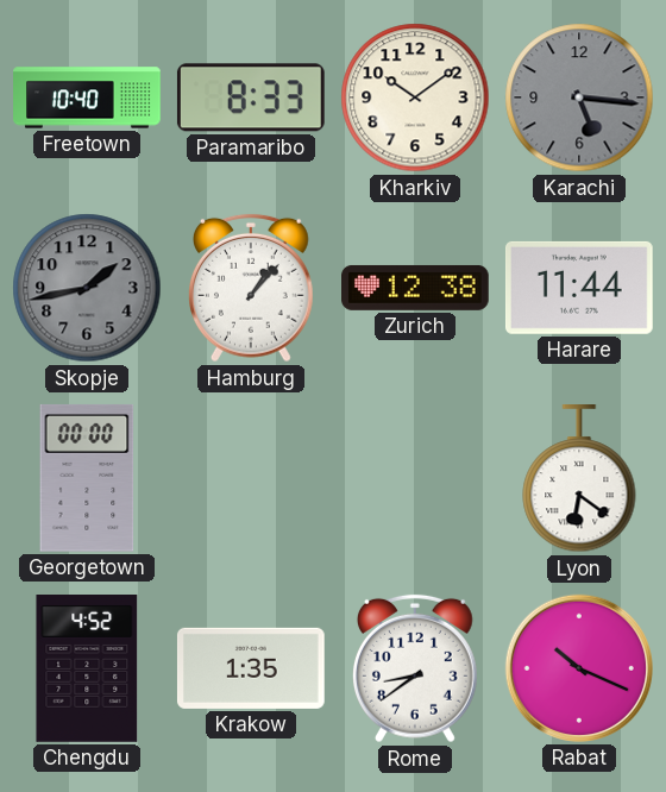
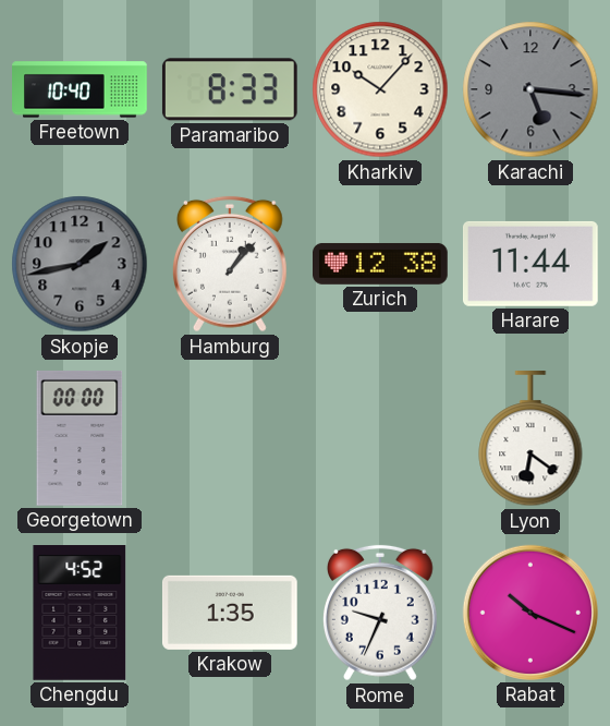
Kharkiv: 10:09 -> 10:07
Rome: 8:39 -> 9:34
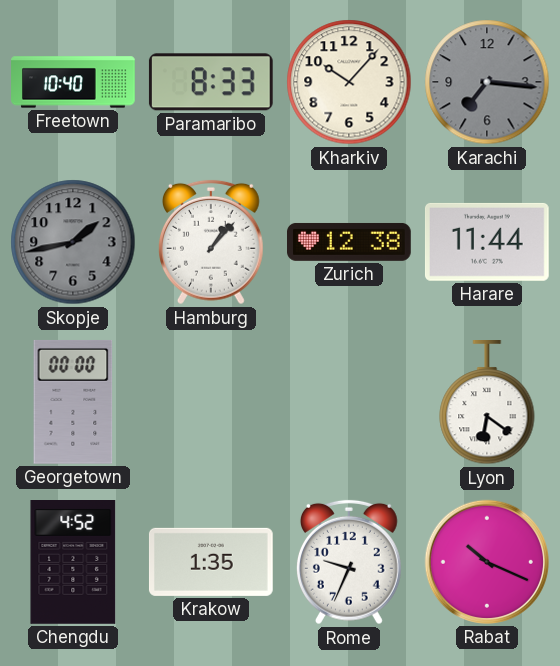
Karachi: 5:16 -> 7:16
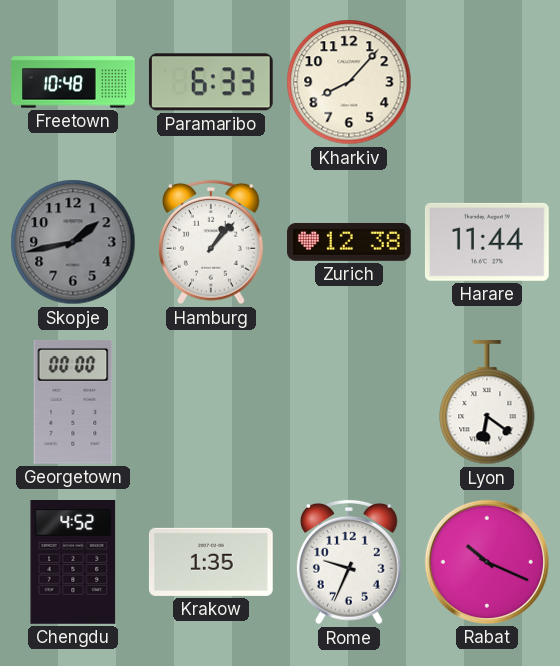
Freetown: 10:40 -> 10:48
Paramaribo: 8:33 -> 6:33
Kharkiv: 10:07 -> 8:07
Karachi: 7:16 -> none
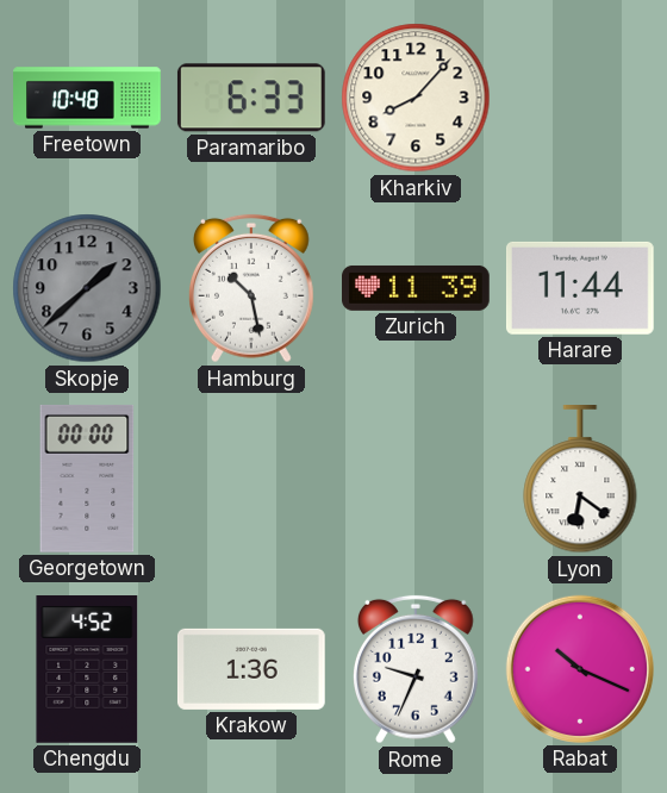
Skopje: 1:43 -> 1:38
Hamburg: 1:07 -> 10:28
Zurich: 12:38 -> 11:39
Krakow: 1:35 -> 1:36
